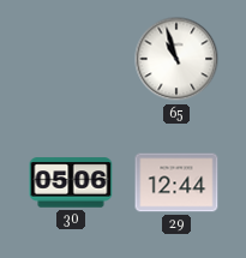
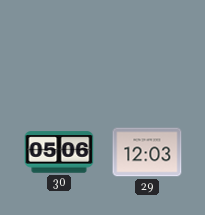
65: 10:57 -> none
29: 12:44 -> 12:03
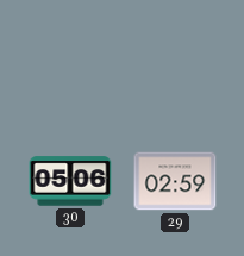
29: 12:03 -> 02:59
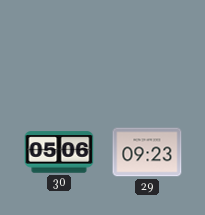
29: 02:59 -> 09:23
